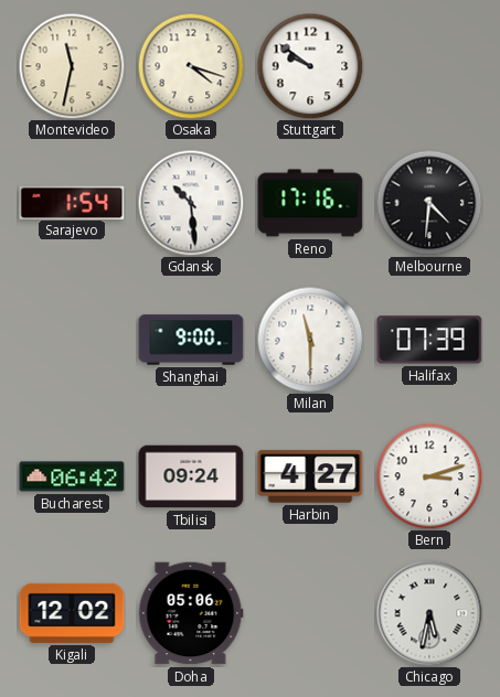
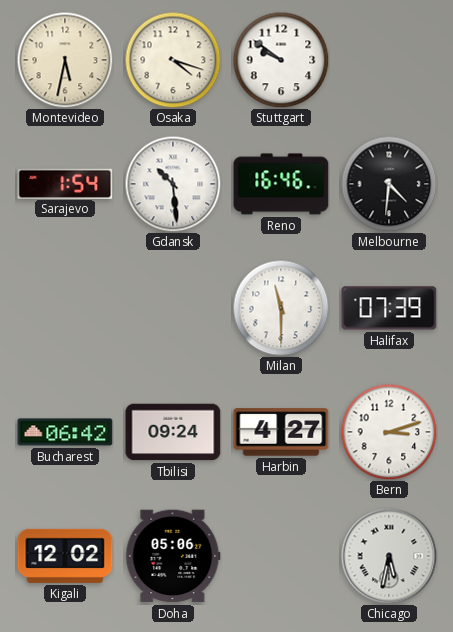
Montevideo: 11:32 -> 5:32
Reno: 17:16 -> 16:46
Shanghai: 9:00 -> none
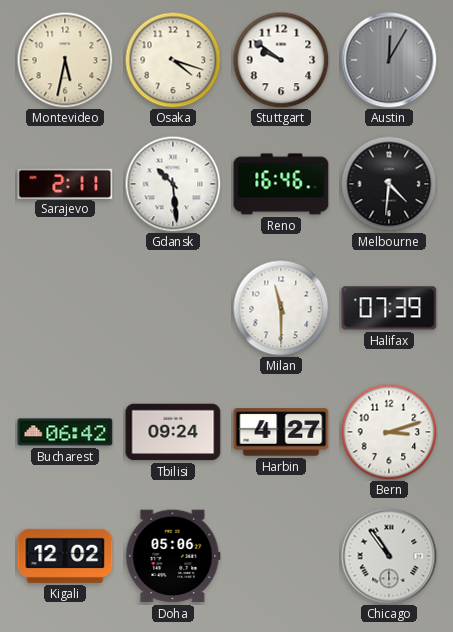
Austin: none -> 12:05
Sarajevo: 1:54 -> 2:11
Chicago: 5:32 -> 10:54
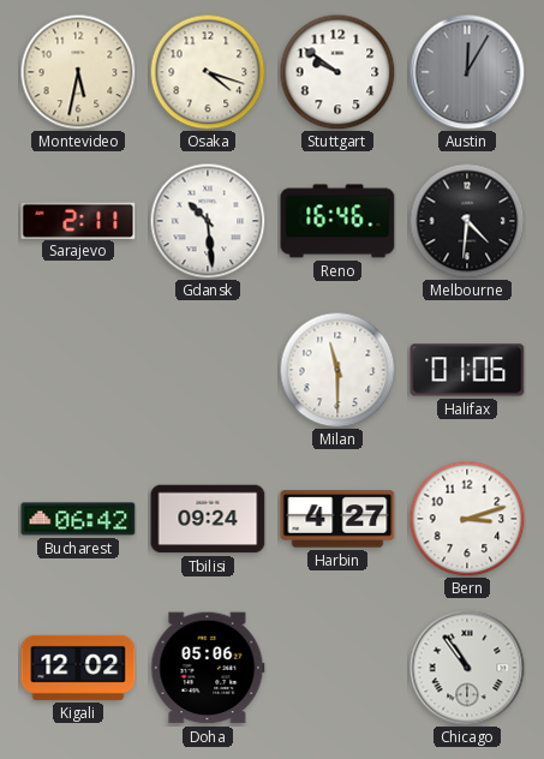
Halifax: 07:39 -> 01:06
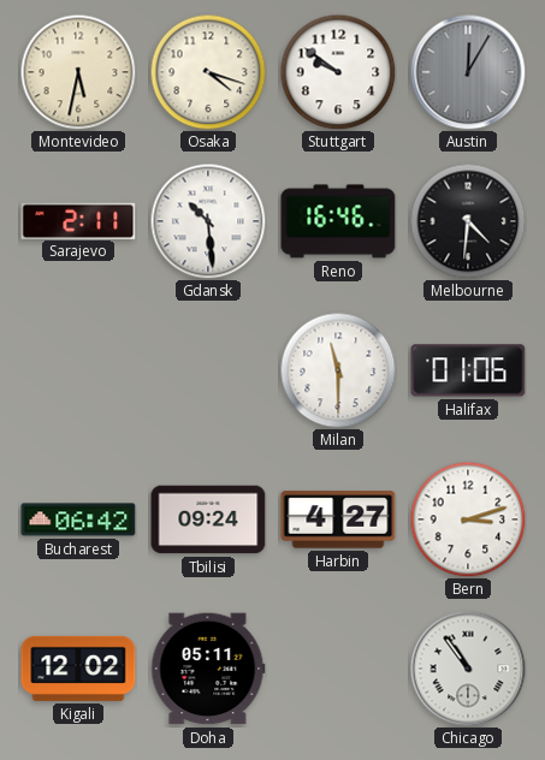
Doha: 05:06 -> 05:11
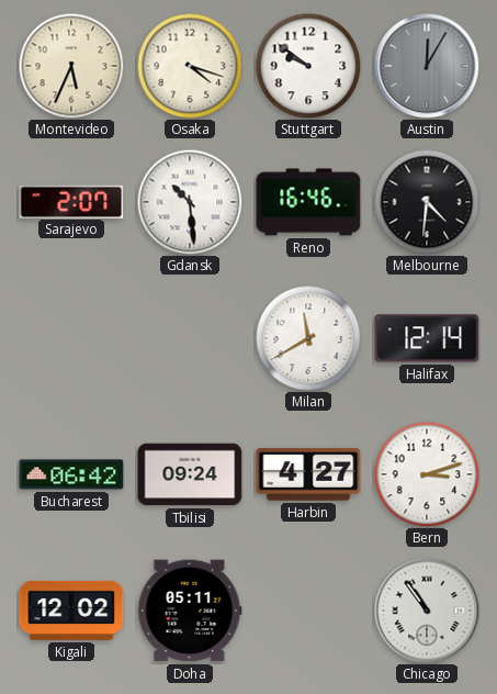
Montevideo: 5:32 -> 5:34
Sarajevo: 2:11 -> 2:07
Milan: 11:30 -> 11:40
Halifax: 01:06 -> 12:14
